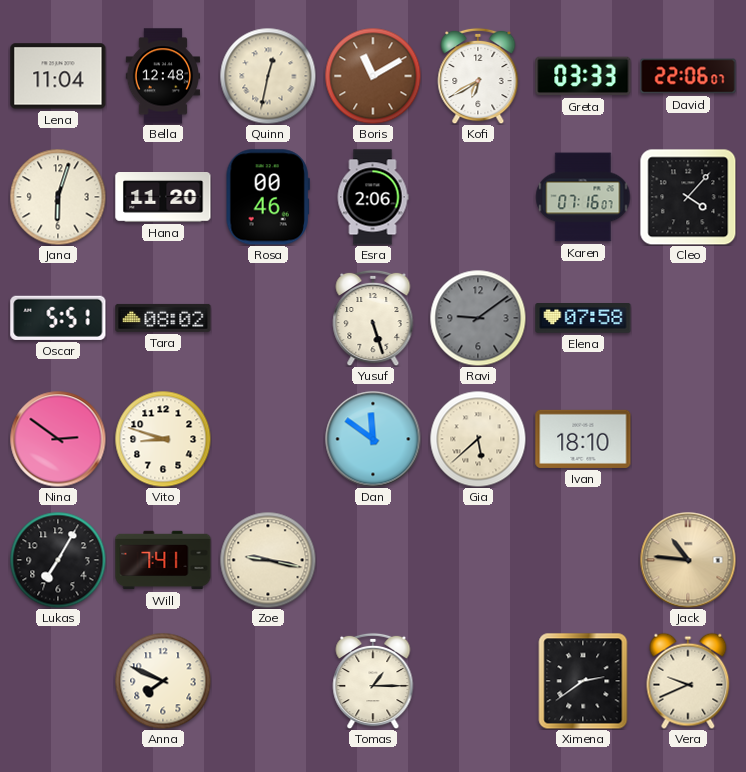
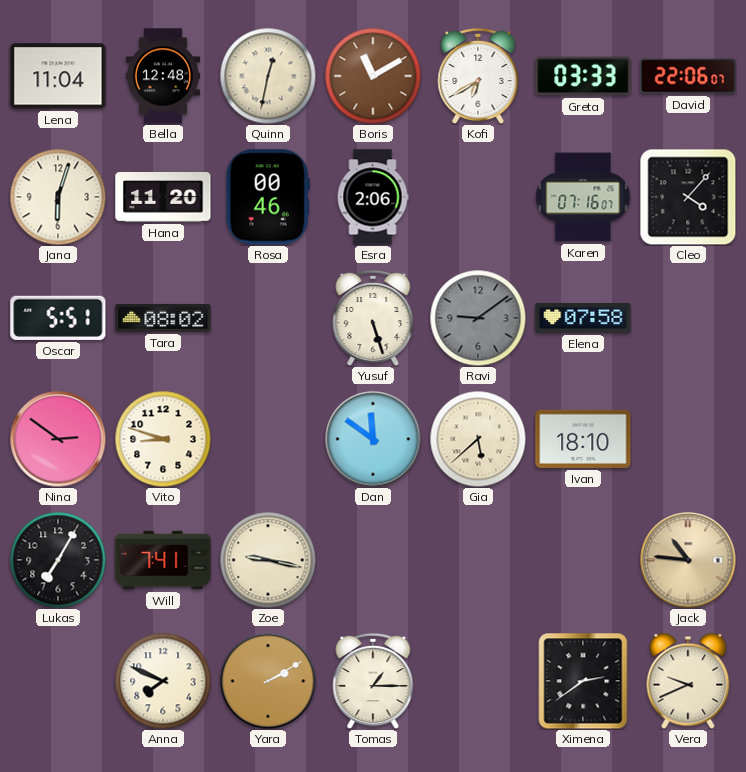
Yara: none -> 2:10
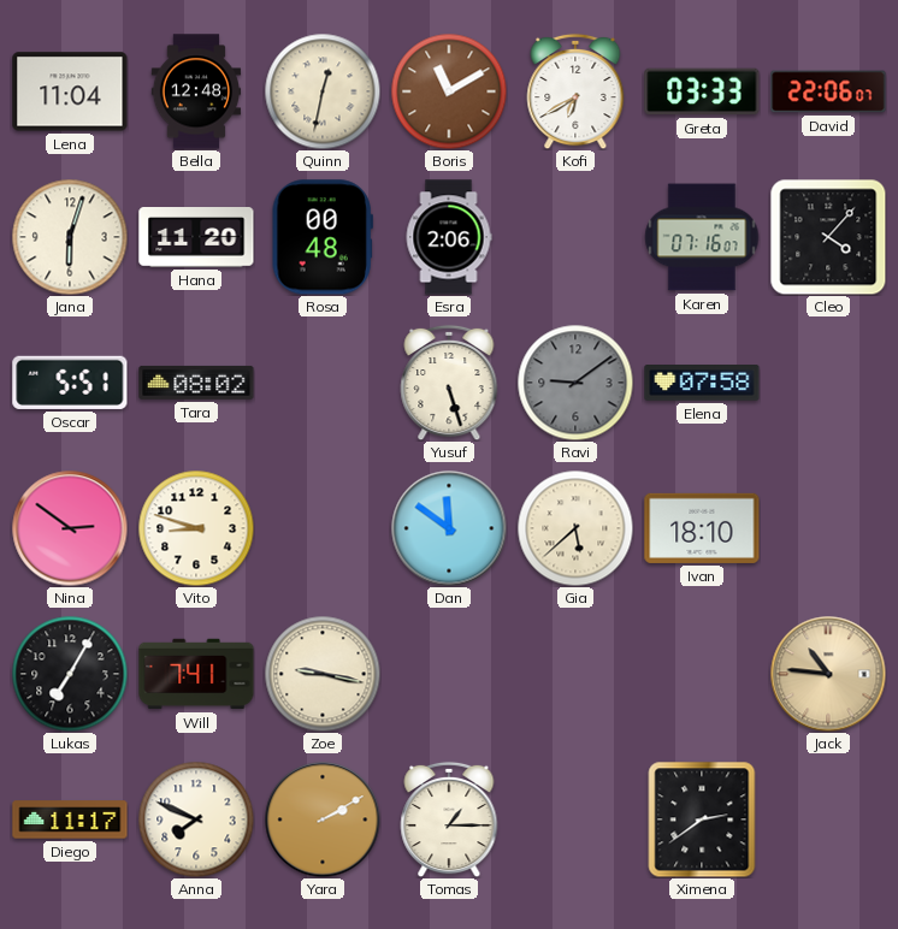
Rosa: 00:46 -> 00:48
Diego: none -> 11:17
Vera: 9:41 -> none
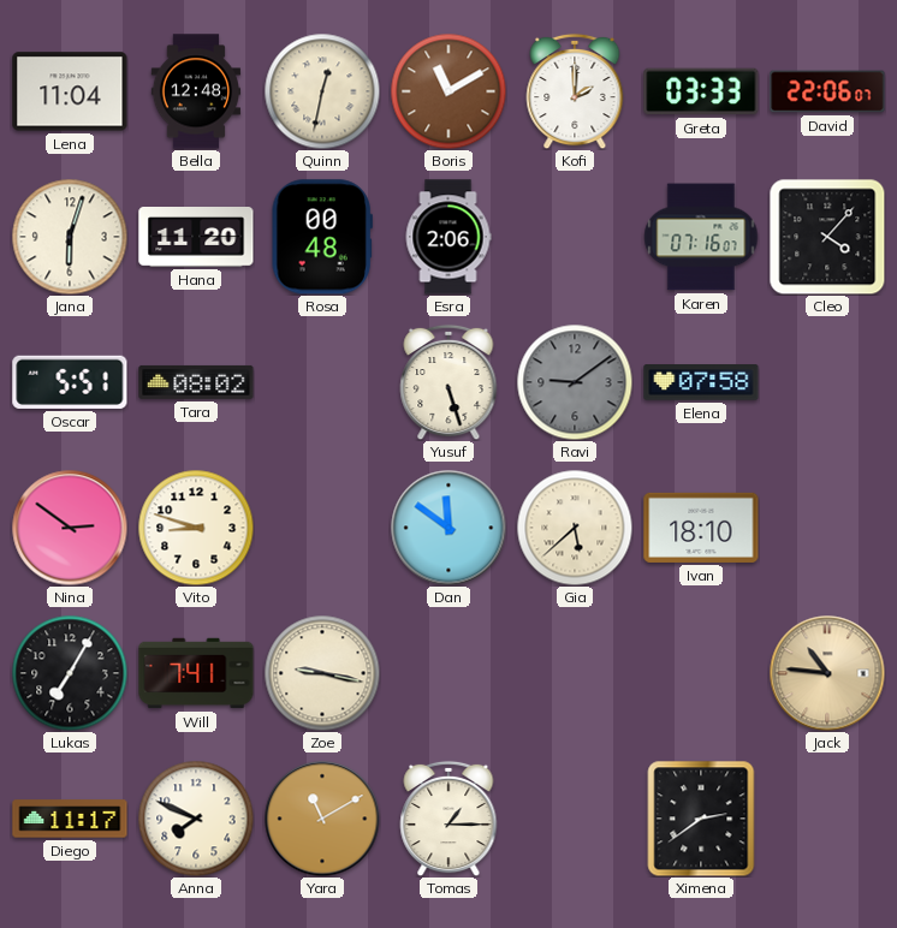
Kofi: 6:40 -> 2:00
Yara: 2:10 -> 11:10
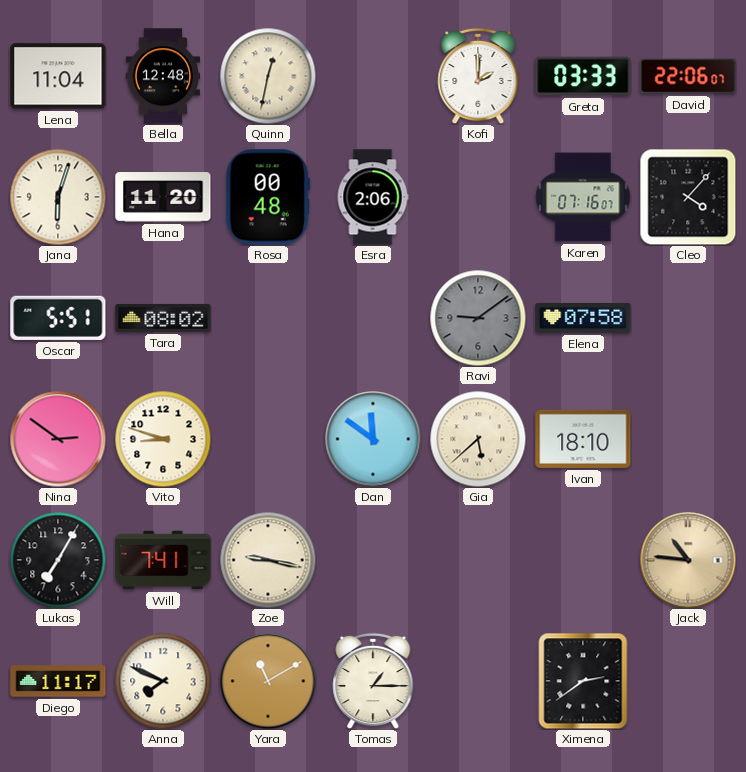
Boris: 11:10 -> none
Yusuf: 5:27 -> none
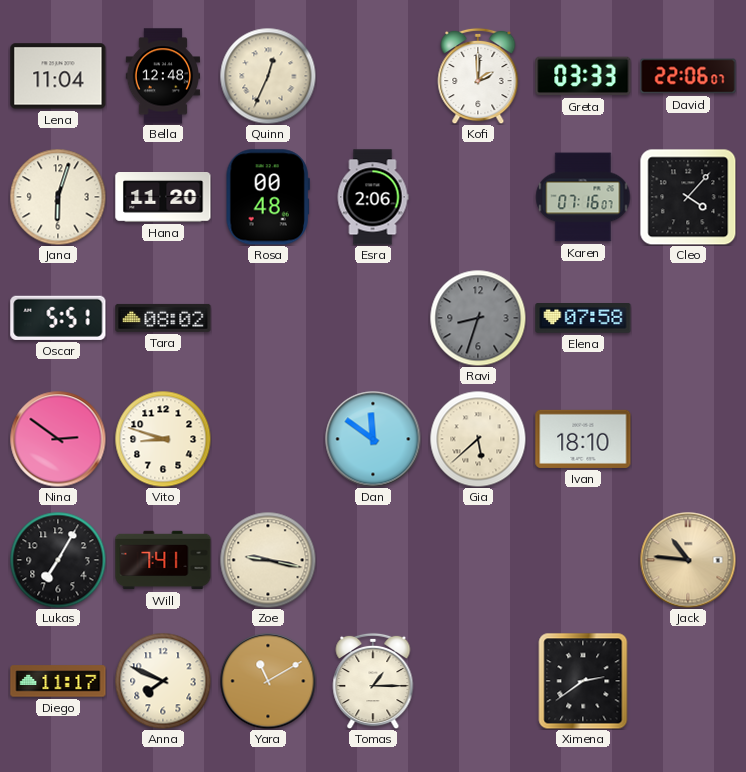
Quinn: 12:32 -> 12:34
Ravi: 9:09 -> 8:33
